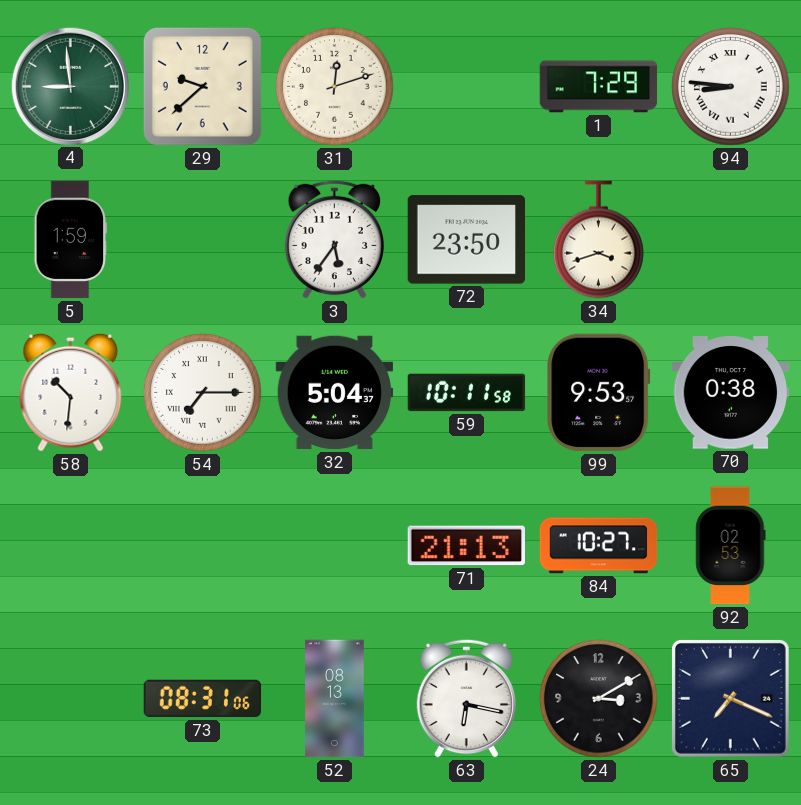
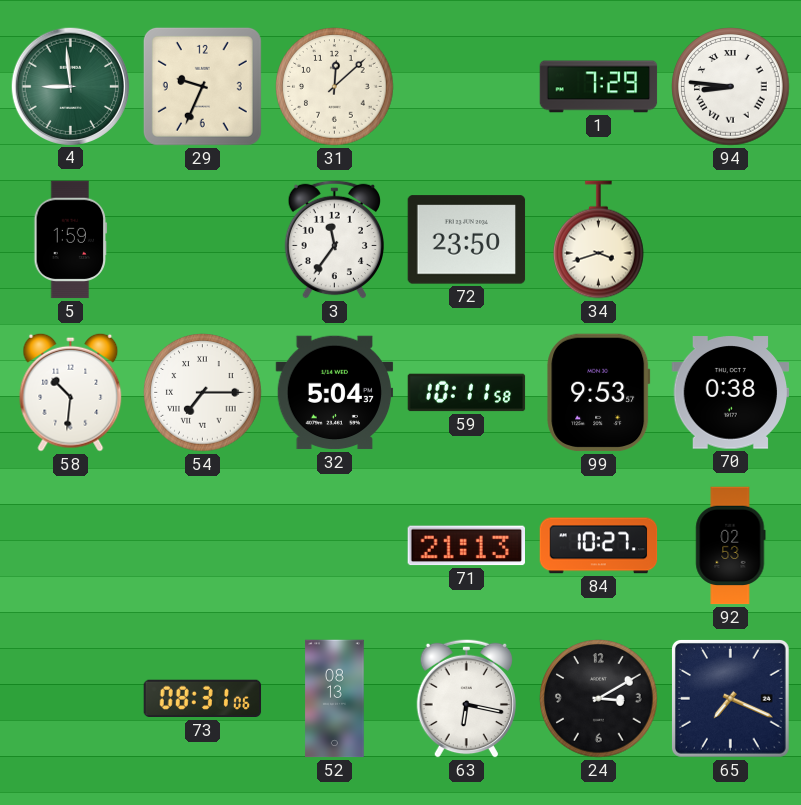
29: 9:38 -> 9:34
31: 12:12 -> 12:08
3: 5:36 -> 11:36
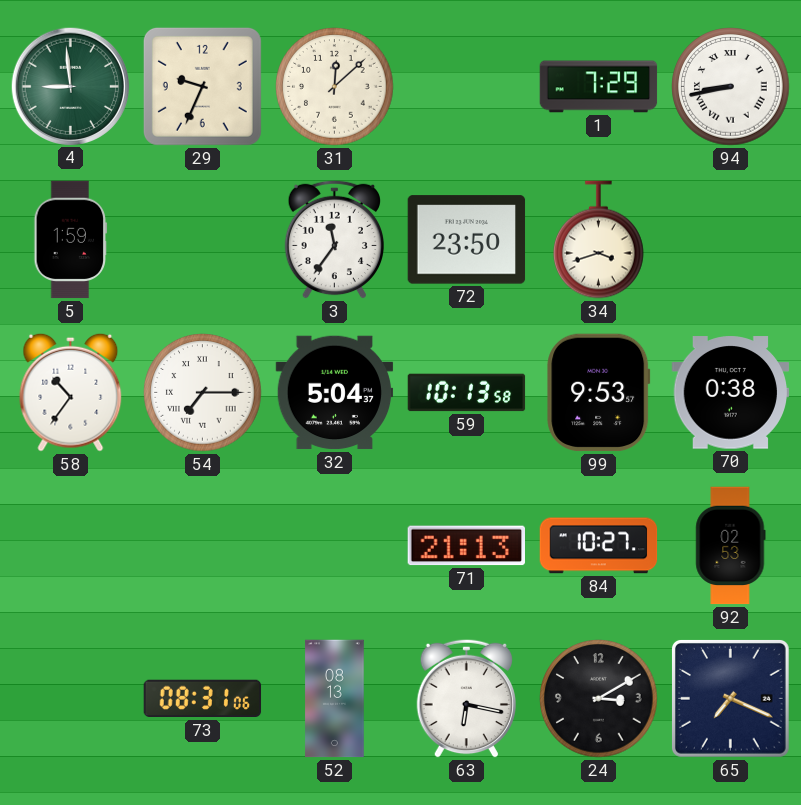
94: 8:46 -> 8:43
58: 10:31 -> 10:36
59: 10:11 -> 10:13
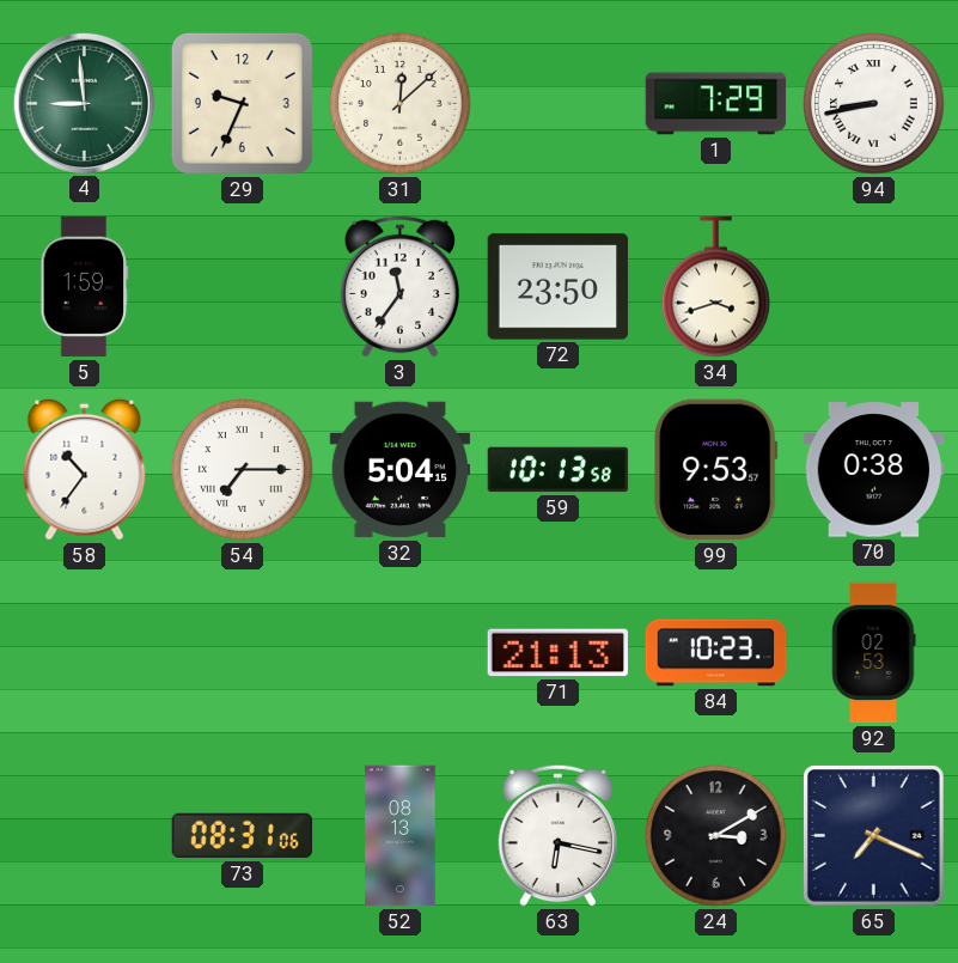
32: 5:04:37 -> 5:04:15
84: 10:27 -> 10:23
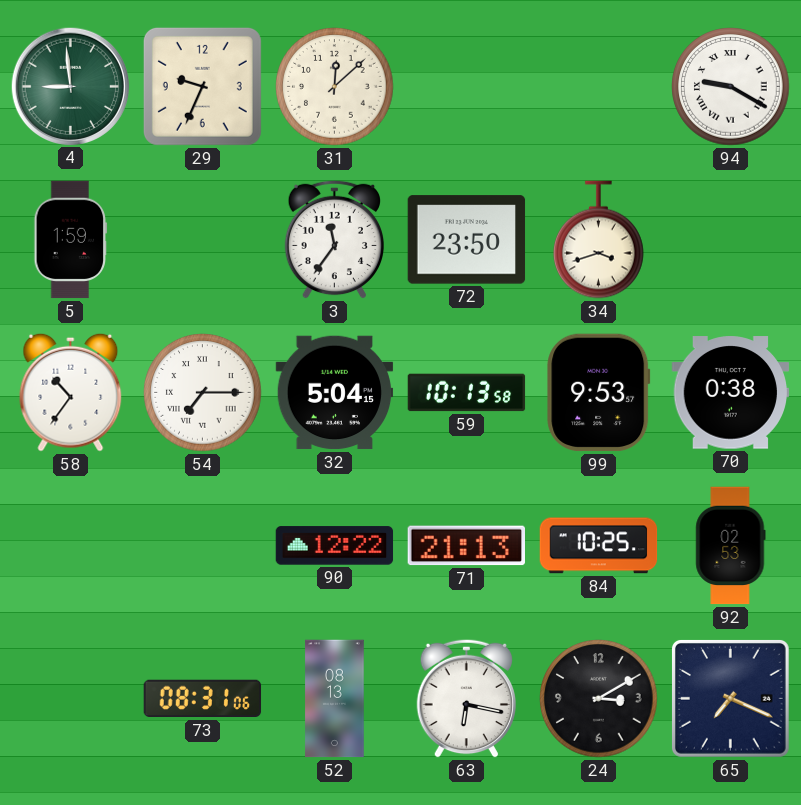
1: 7:29 -> none
94: 8:43 -> 9:20
90: none -> 12:22
84: 10:23 -> 10:25
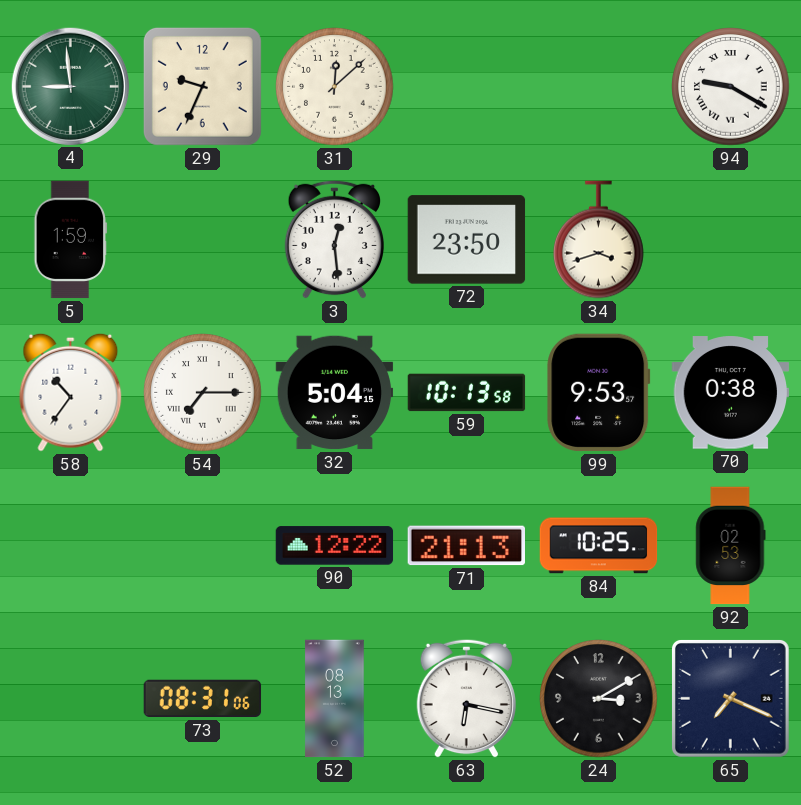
3: 11:36 -> 12:29
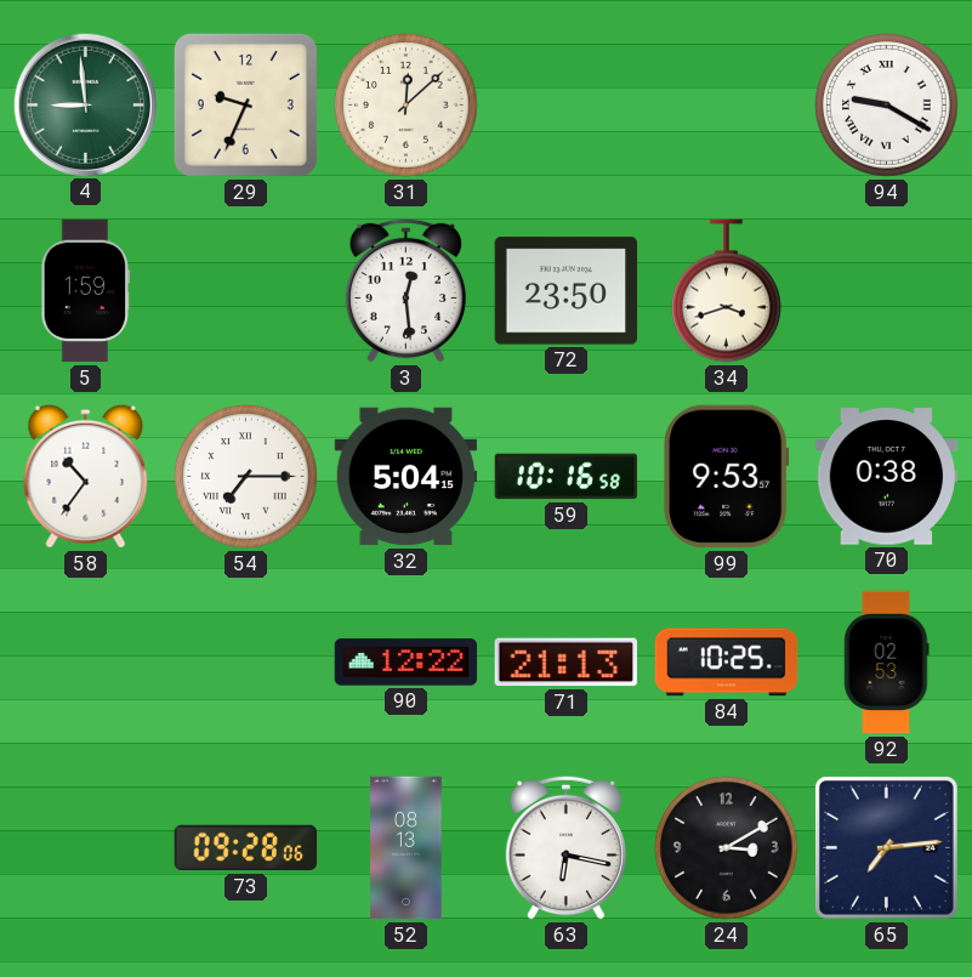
59: 10:13 -> 10:16
73: 08:31 -> 09:28
65: 7:19 -> 7:14
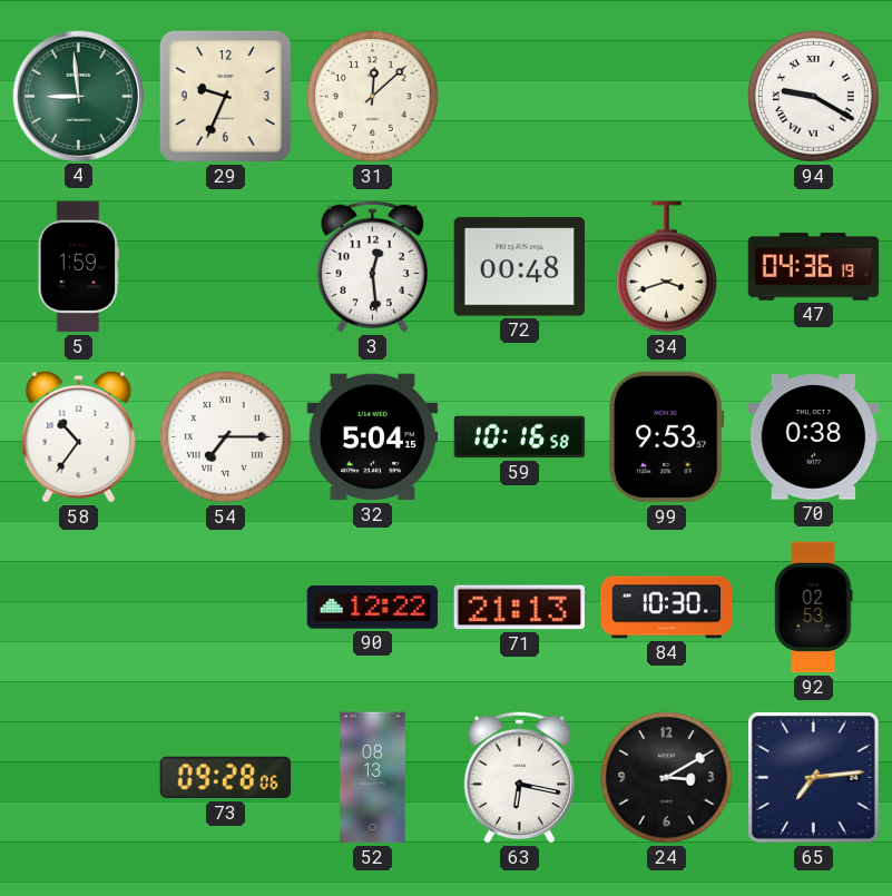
72: 23:50 -> 00:48
47: none -> 04:36
84: 10:25 -> 10:30
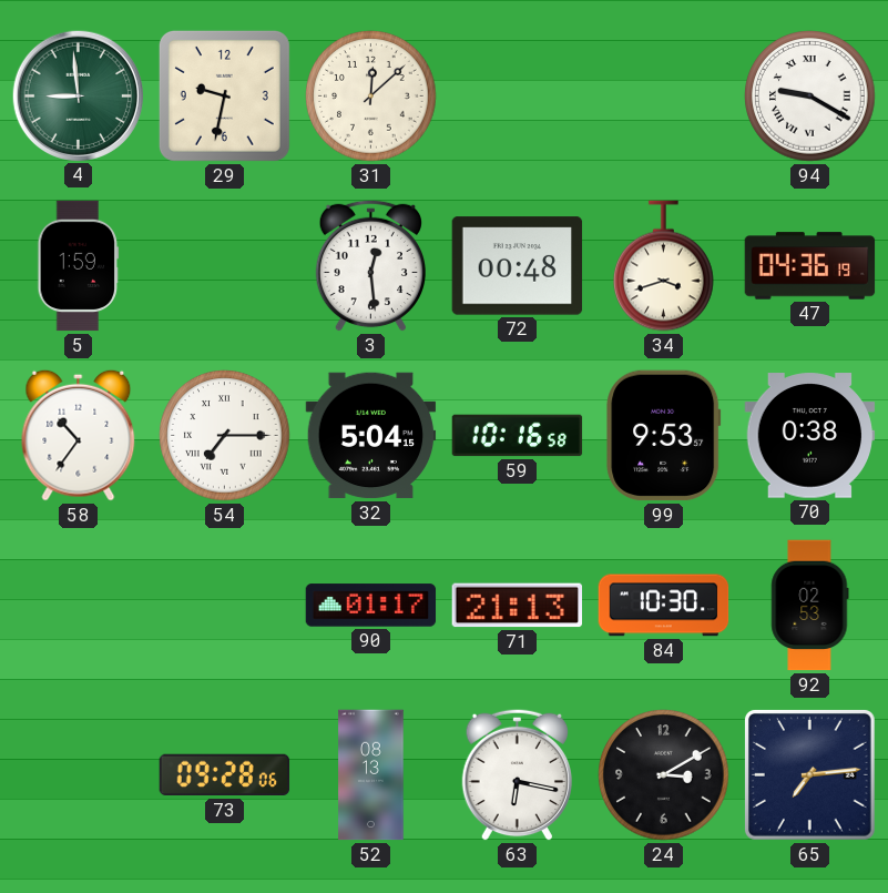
29: 9:34 -> 9:32
90: 12:22 -> 01:17
